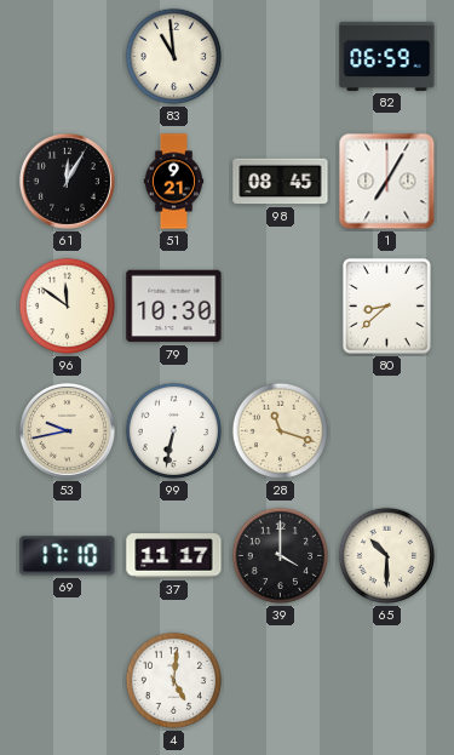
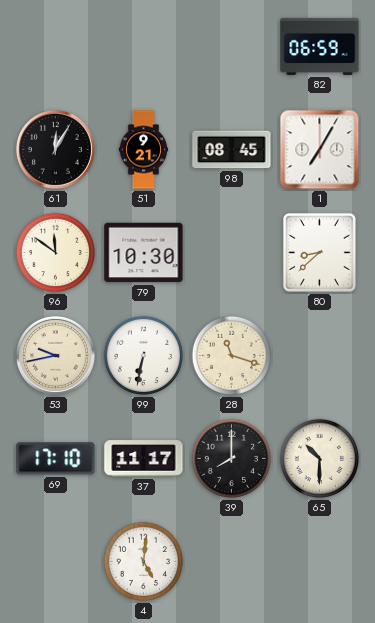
83: 10:59 -> none
39: 4:00 -> 8:00
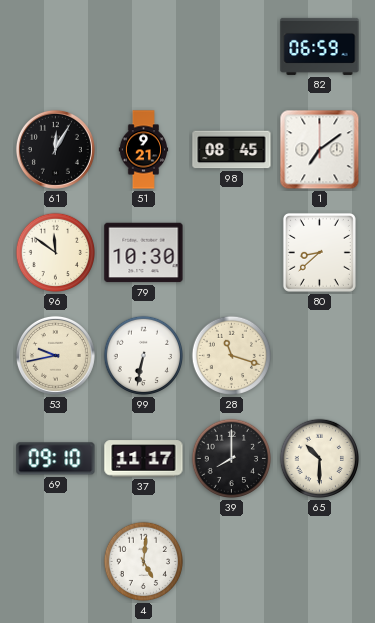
1: 7:05 -> 7:09
69: 17:10 -> 09:10
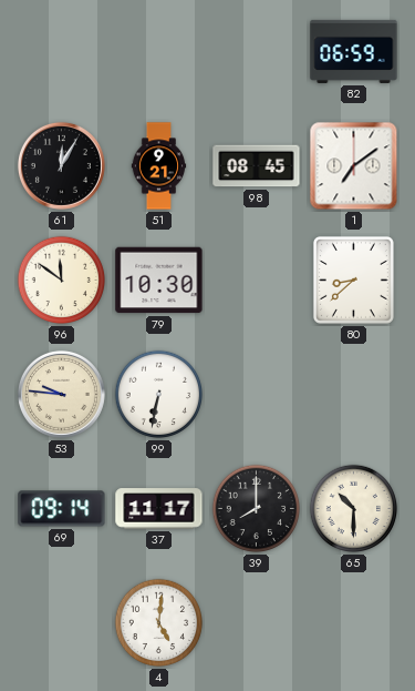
53: 9:43 -> 9:46
28: 11:18 -> none
69: 09:10 -> 09:14
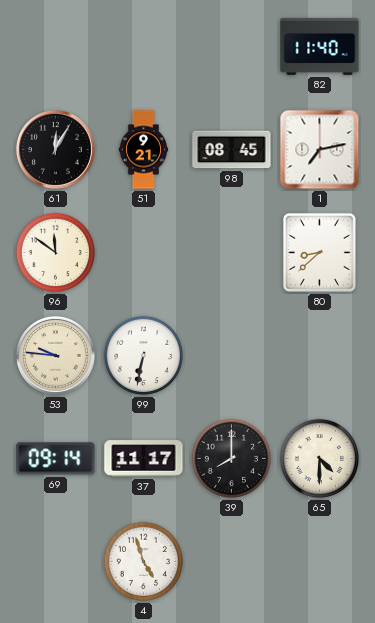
82: 06:59 -> 11:40
1: 7:09 -> 7:13
79: 10:30 -> none
65: 10:30 -> 4:30
4: 5:01 -> 4:57
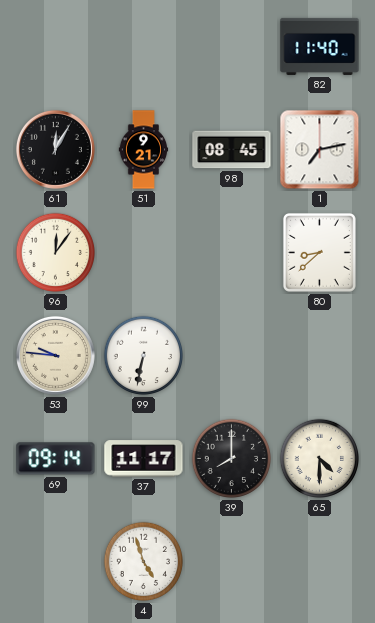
96: 11:51 -> 12:06
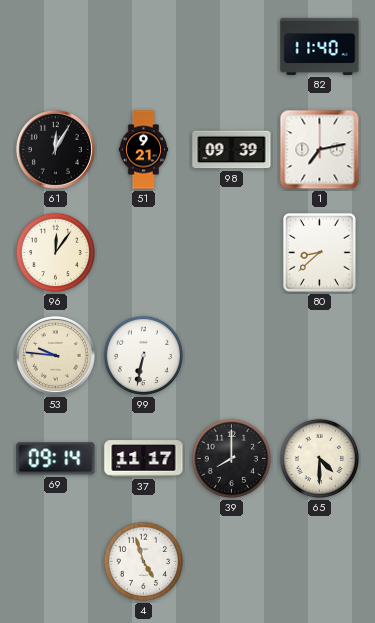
98: 08:45 -> 09:39
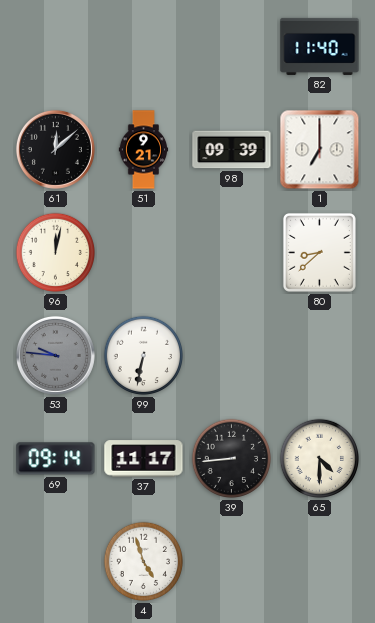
61: 12:05 -> 12:08
1: 7:13 -> 7:00
96: 12:06 -> 12:02
53 dial: cream -> grey
39: 8:00 -> 8:44
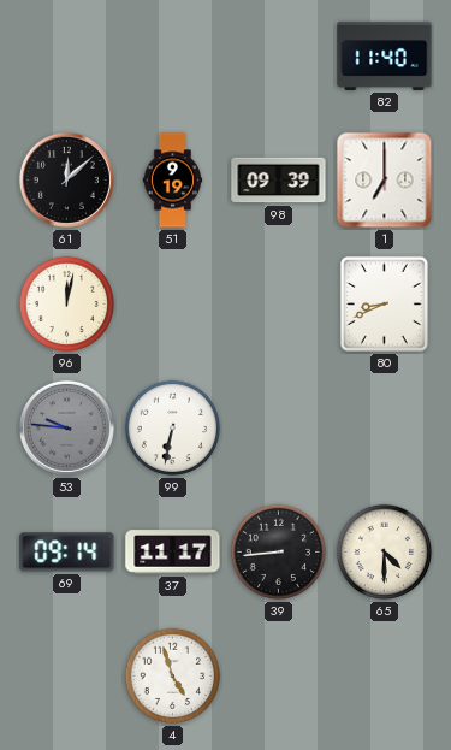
51: 9:21 -> 9:19
80: 8:38 -> 8:41
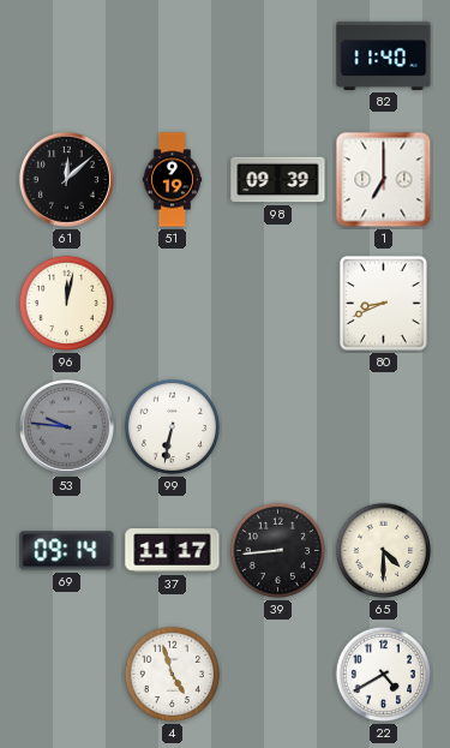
22: none -> 4:40
